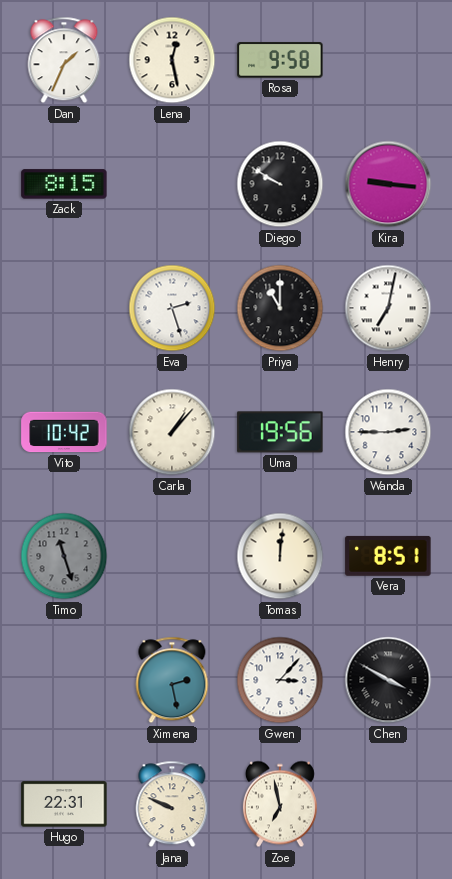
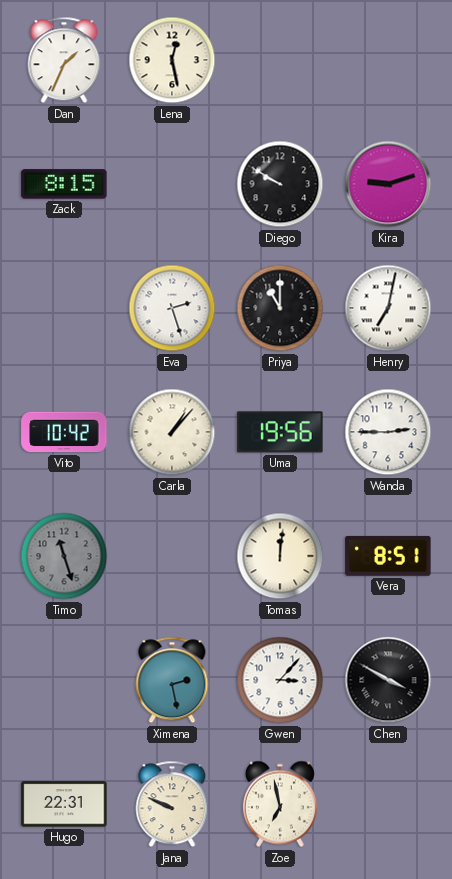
Rosa: 9:58 -> none
Kira: 9:16 -> 9:12
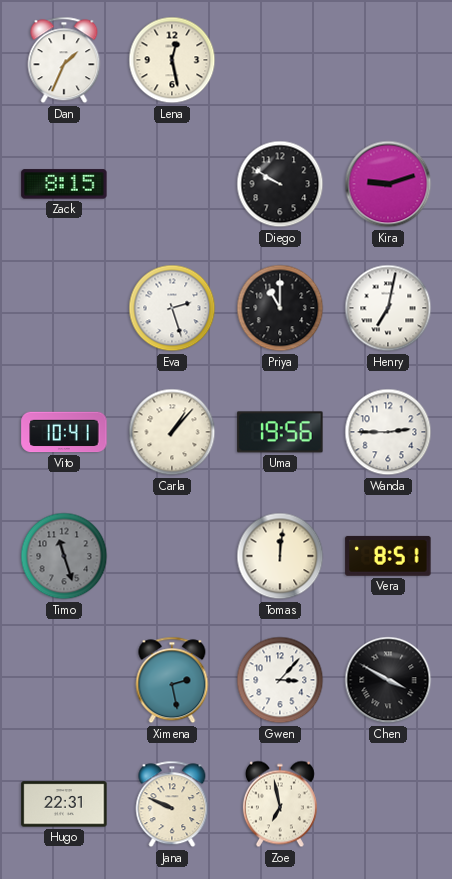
Vito: 10:42 -> 10:41
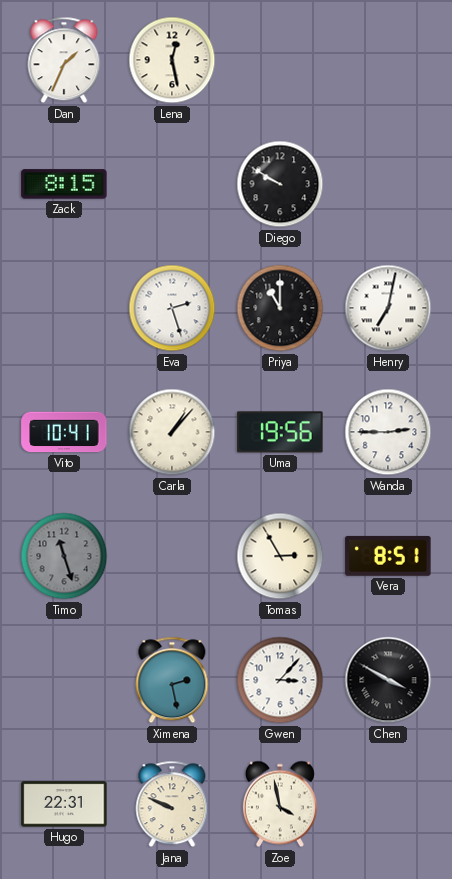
Kira: 9:12 -> none
Tomas: 12:01 -> 2:55
Zoe: 6:58 -> 3:58
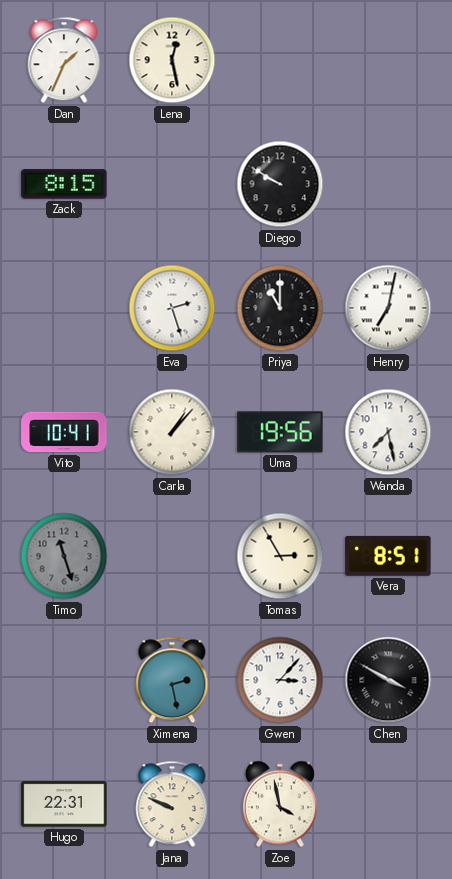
Wanda: 2:45 -> 7:28
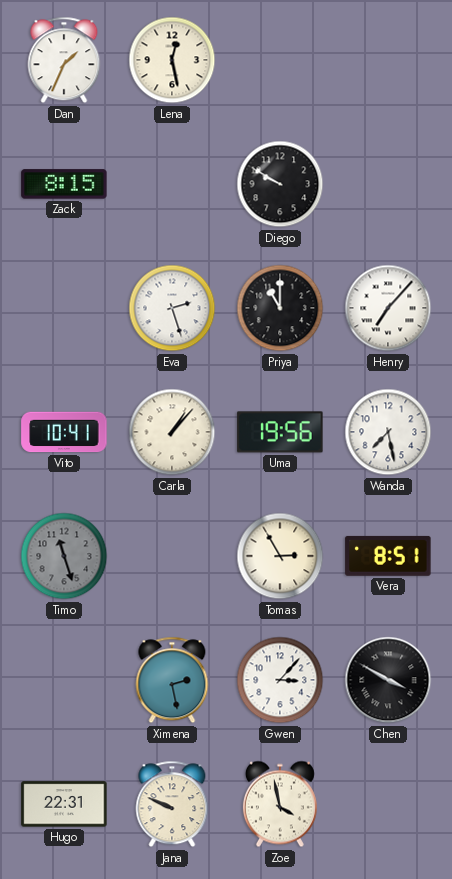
Henry: 7:02 -> 7:07
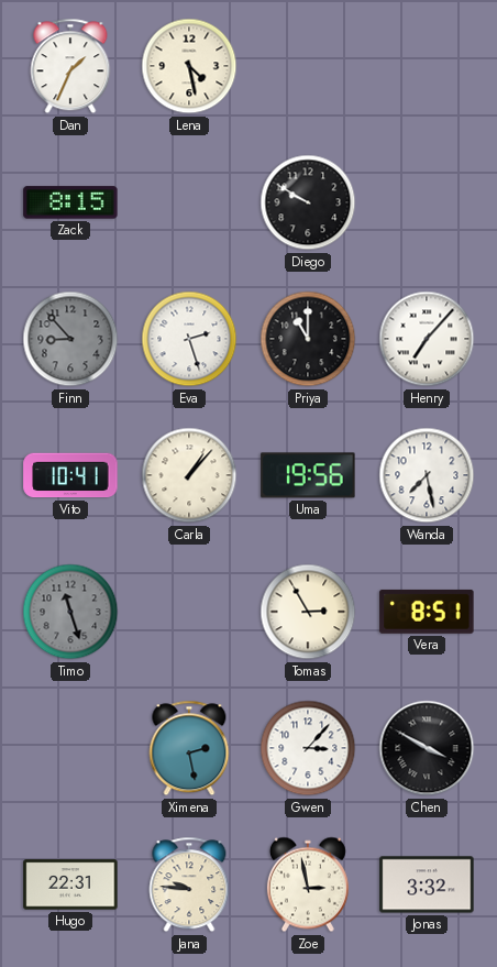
Lena: 12:28 -> 4:28
Finn: none -> 8:53
Jana: 9:49 -> 9:46
Zoe: 3:58 -> 2:58
Jonas: none -> 3:32
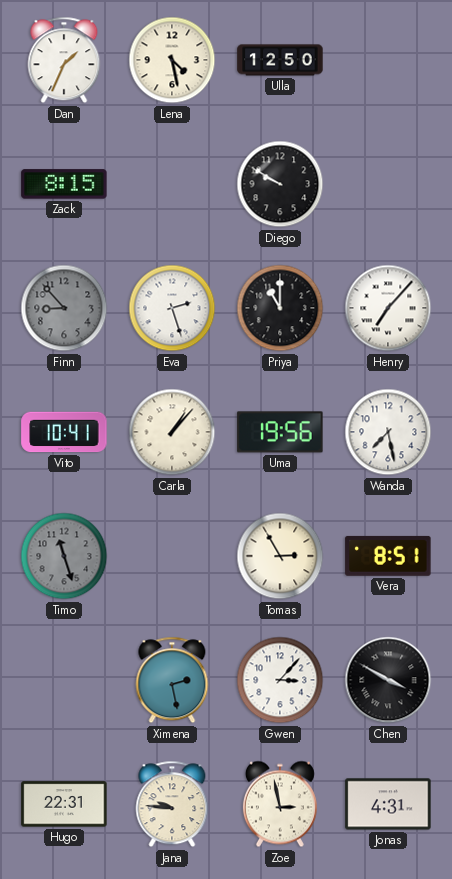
Ulla: none -> 12:50
Jonas: 3:32 -> 4:31
